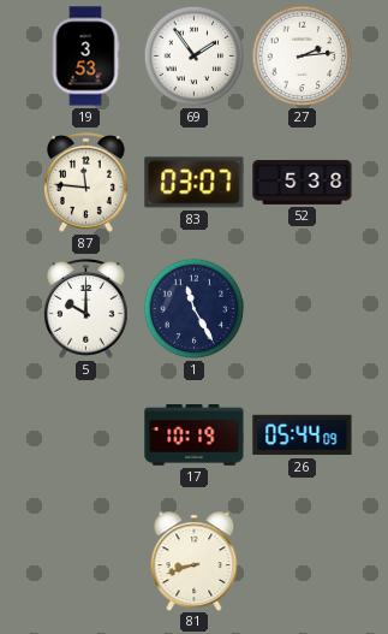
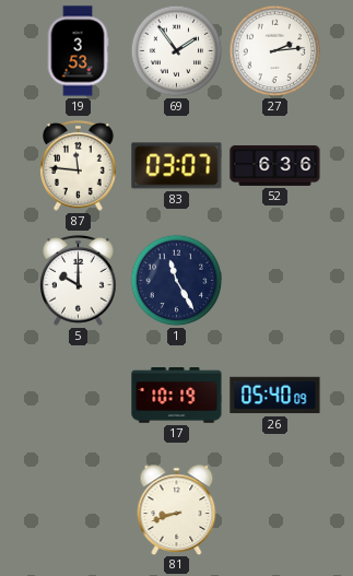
52: 5:38 -> 6:36
26: 05:44 -> 05:40
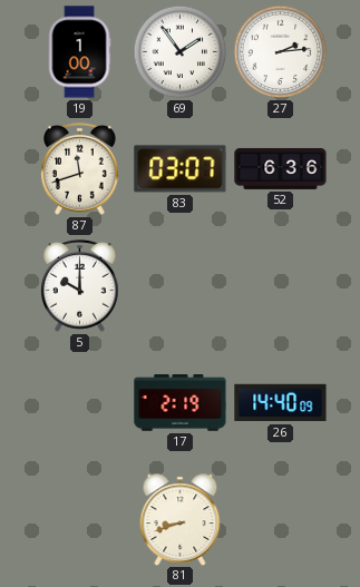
19: 3:53 -> 1:00
87: 11:46 -> 11:42
1: 11:25 -> none
17: 10:19 -> 2:19
26: 05:40 -> 14:40
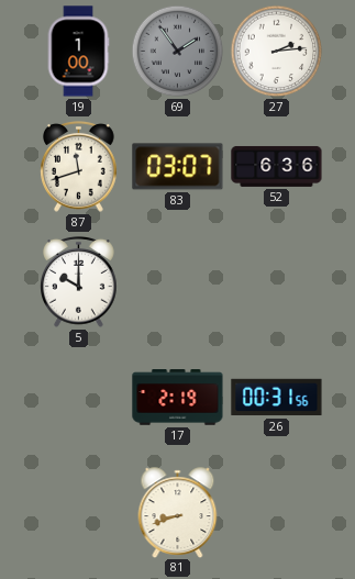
69 dial: white -> grey
26: 14:40 -> 00:31
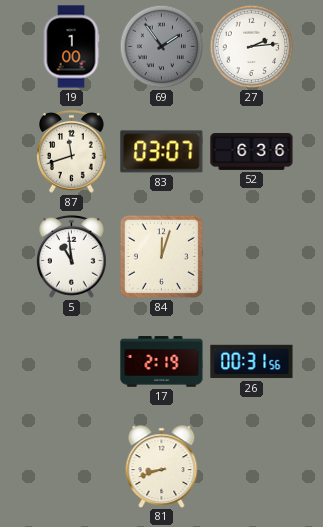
5: 10:00 -> 10:59
84: none -> 12:03
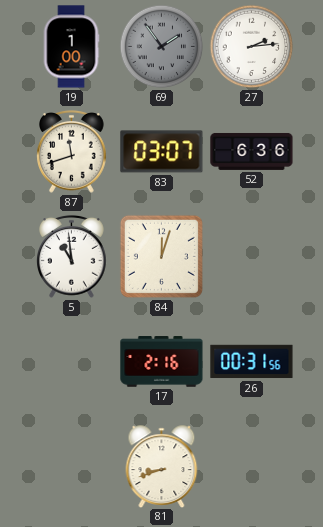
17: 2:19 -> 2:16
